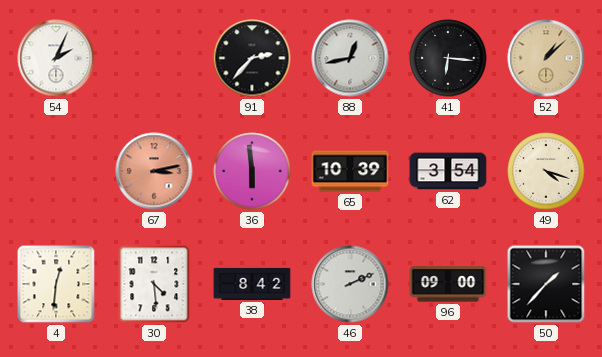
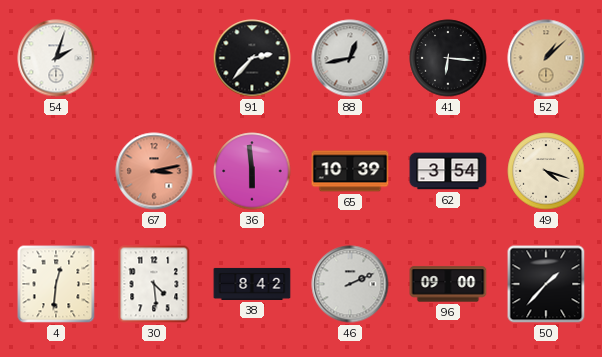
54: 2:04 -> 2:03
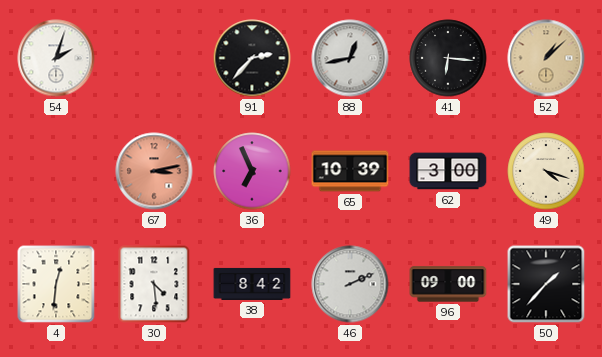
36: 5:59 -> 6:56
62: 3:54 -> 3:00
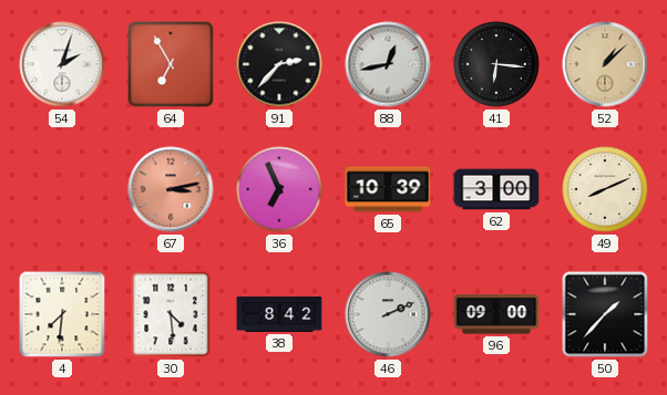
64: none -> 6:55
49: 4:18 -> 8:11
4: 12:31 -> 7:31
